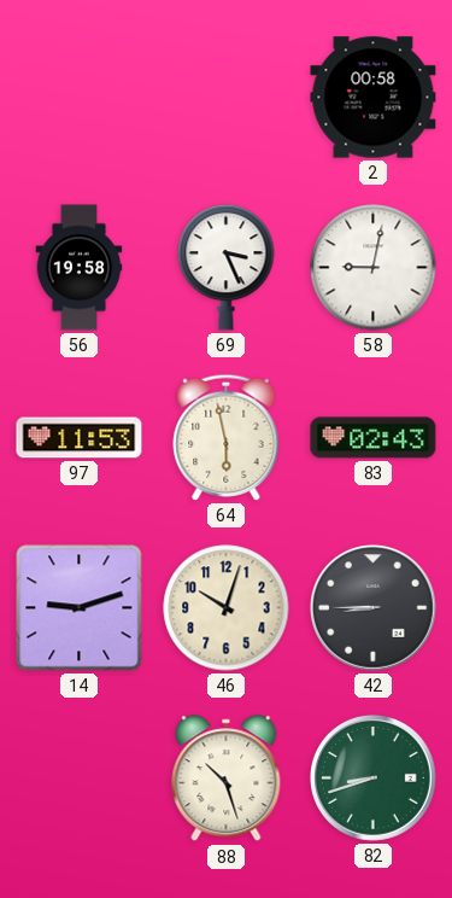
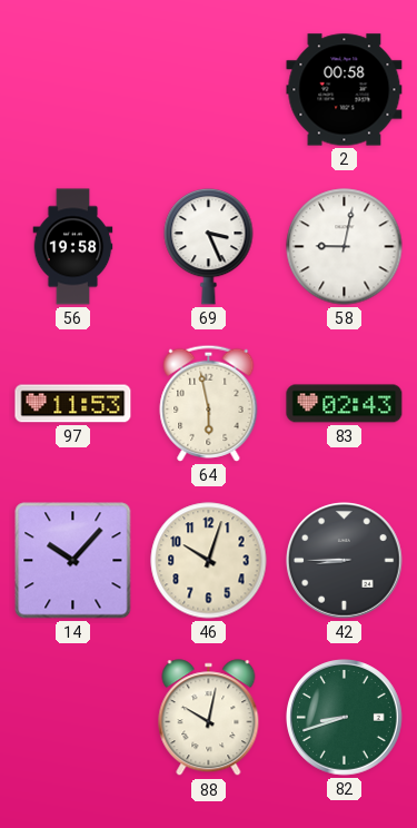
14: 9:12 -> 10:07
88: 10:27 -> 10:02
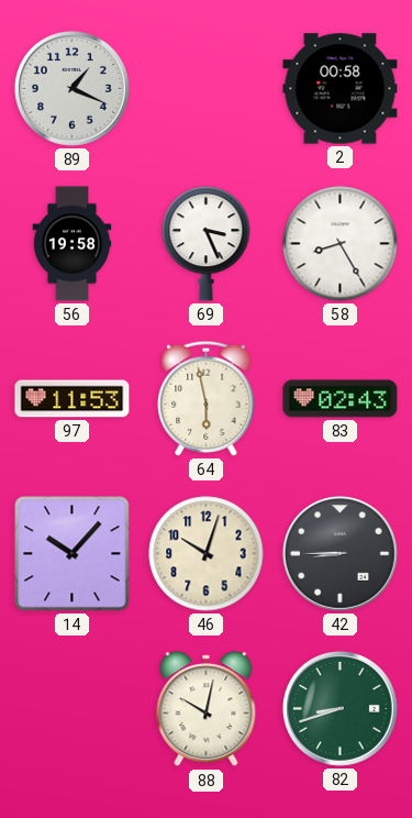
89: none -> 1:19
58: 9:02 -> 8:25
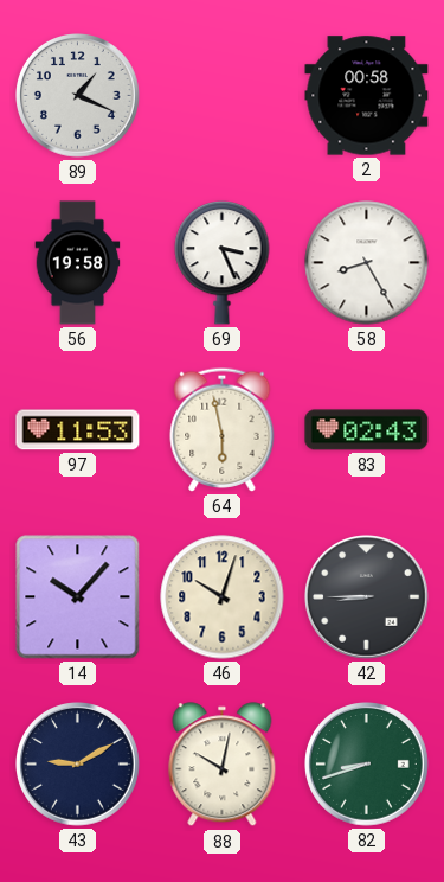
43: none -> 9:10
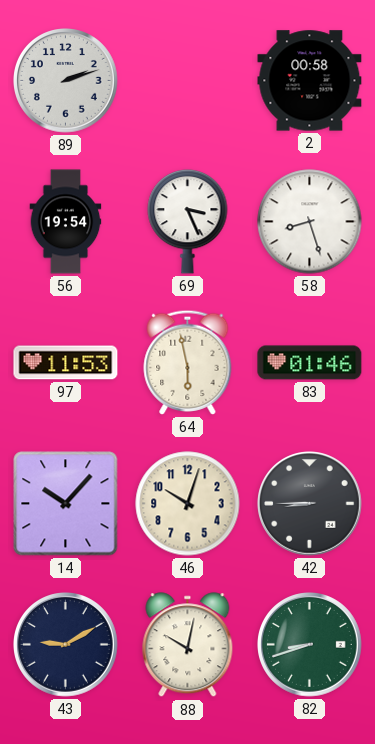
89: 1:19 -> 2:12
56: 19:58 -> 19:54
58: 8:25 -> 8:27
83: 02:43 -> 01:46
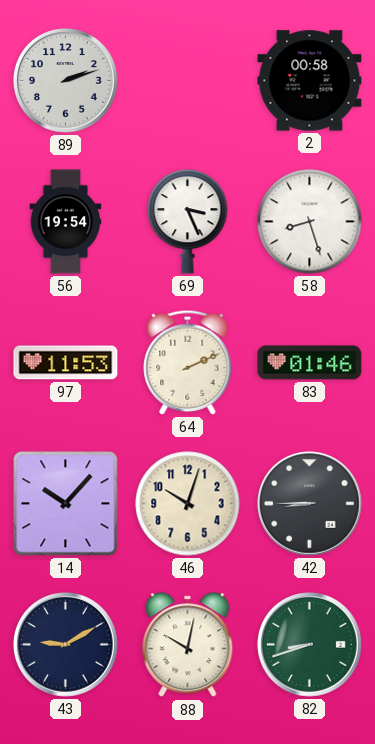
64: 5:58 -> 2:11
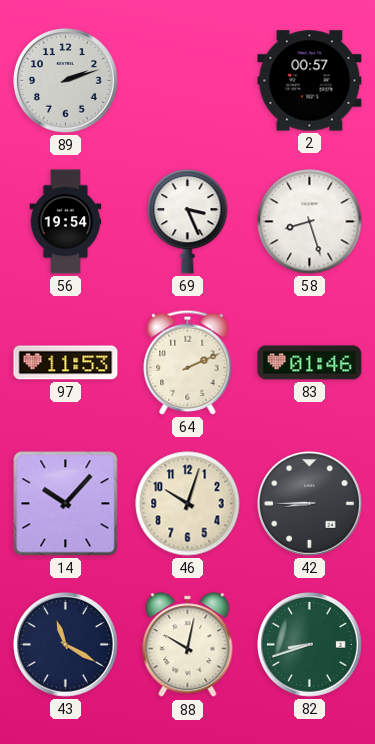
2: 00:58 -> 00:57
43: 9:10 -> 11:20
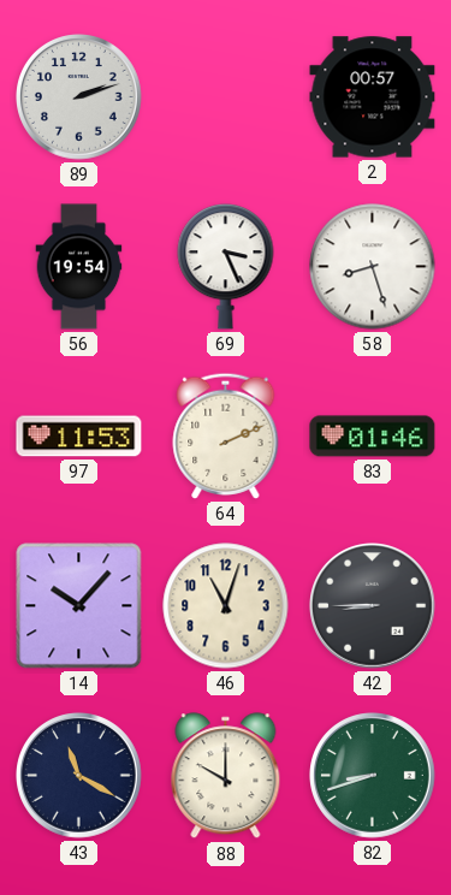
46: 10:03 -> 11:03
88: 10:02 -> 10:00
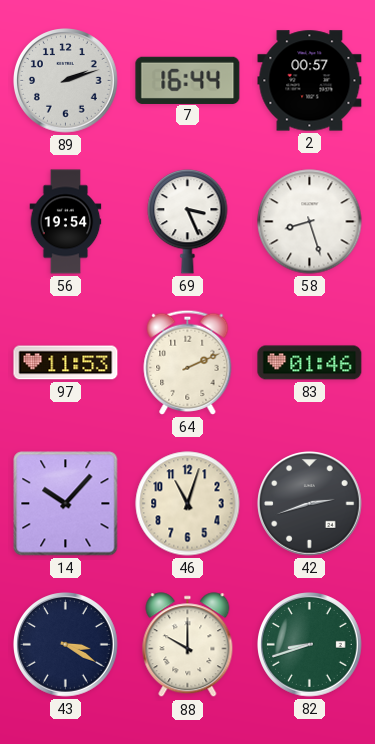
7: none -> 16:44
42: 8:45 -> 2:42
43: 11:20 -> 3:20
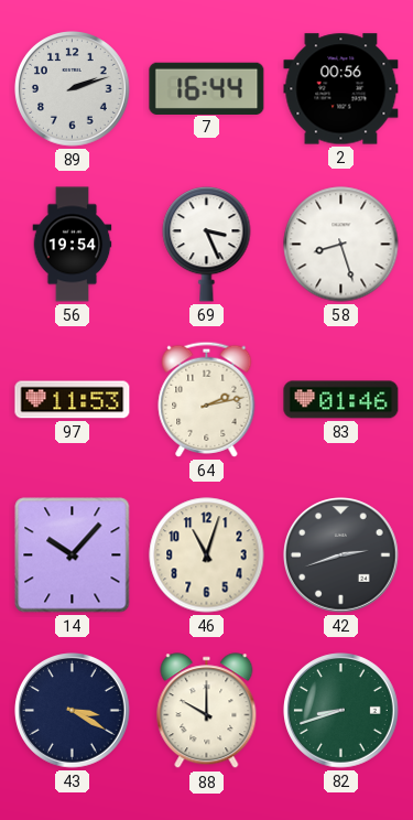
2: 00:57 -> 00:56
64: 2:11 -> 2:13
